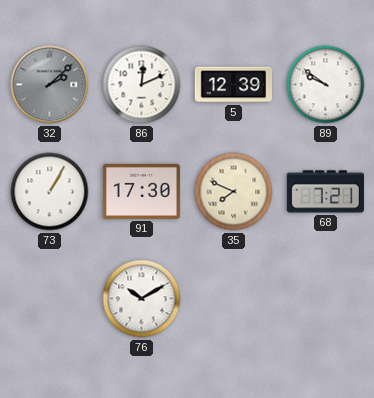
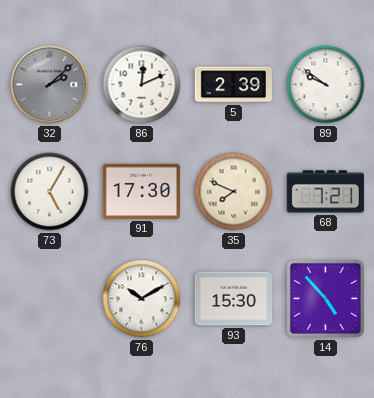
5: 12:39 -> 2:39
73: 1:05 -> 5:05
93: none -> 15:30
14: none -> 4:53
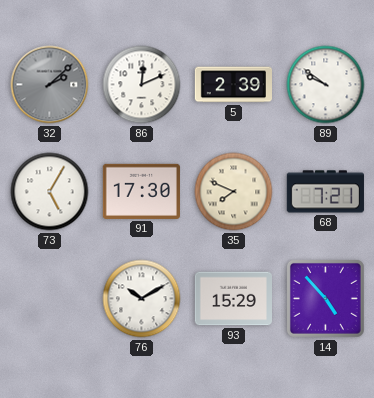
93: 15:30 -> 15:29
